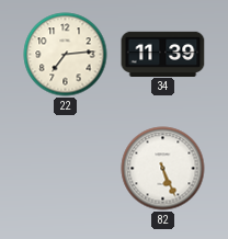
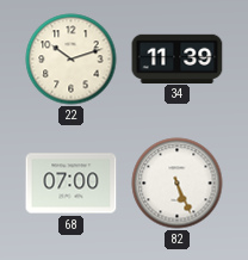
22: 7:14 -> 10:12
68: none -> 07:00
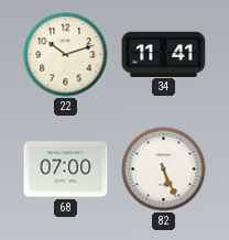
34: 11:39 -> 11:41
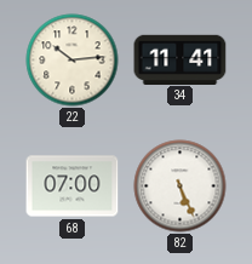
22: 10:12 -> 10:14
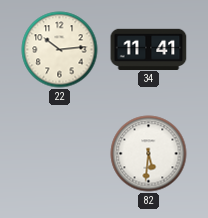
68: 07:00 -> none
82: 5:26 -> 5:31
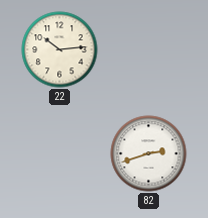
34: 11:41 -> none
82: 5:31 -> 2:42
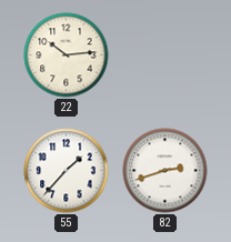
55: none -> 1:37
